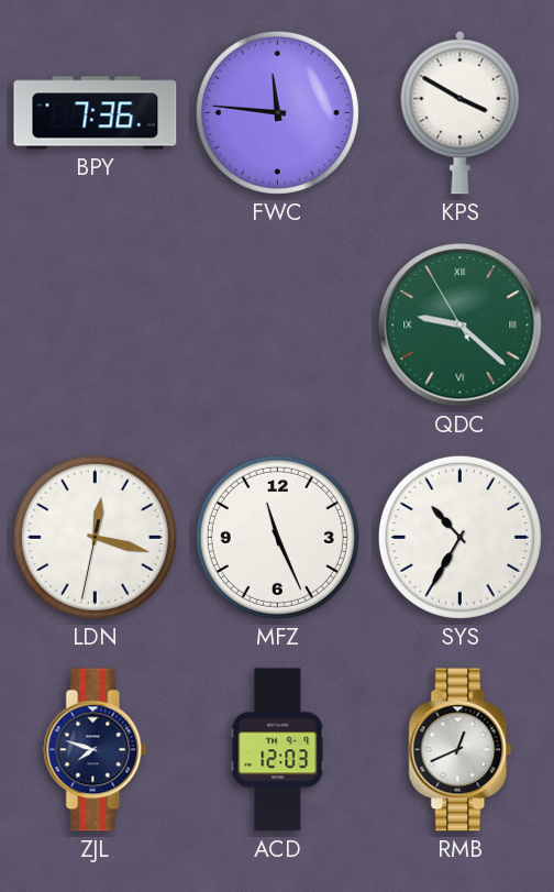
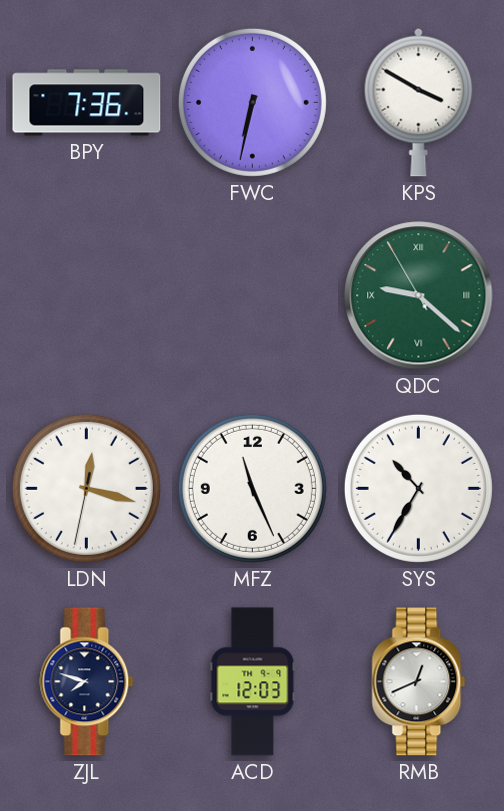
FWC: 11:46 -> 6:32
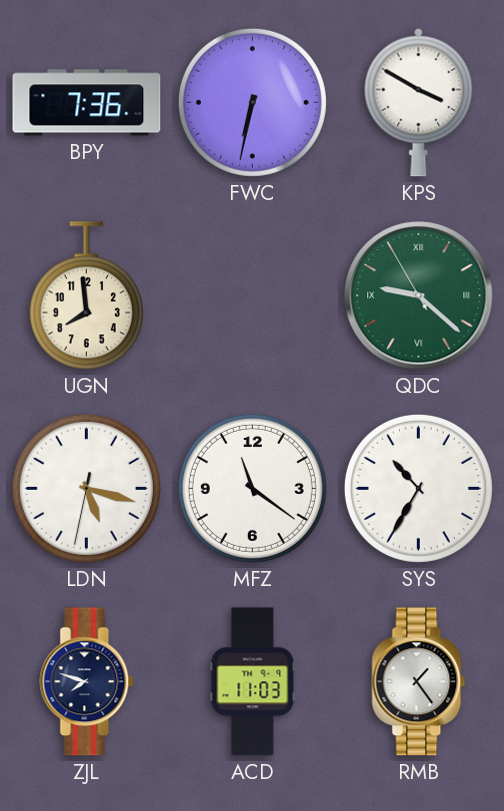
UGN: none -> 7:59
LDN: 12:17 -> 5:17
MFZ: 11:26 -> 11:21
ACD: 12:03 -> 11:03
RMB: 12:41 -> 1:24
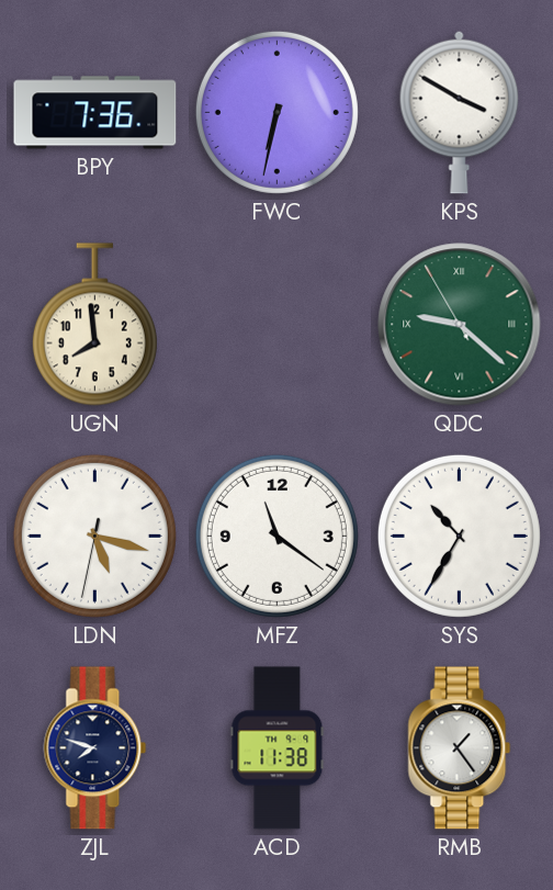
ACD: 11:03 -> 11:38
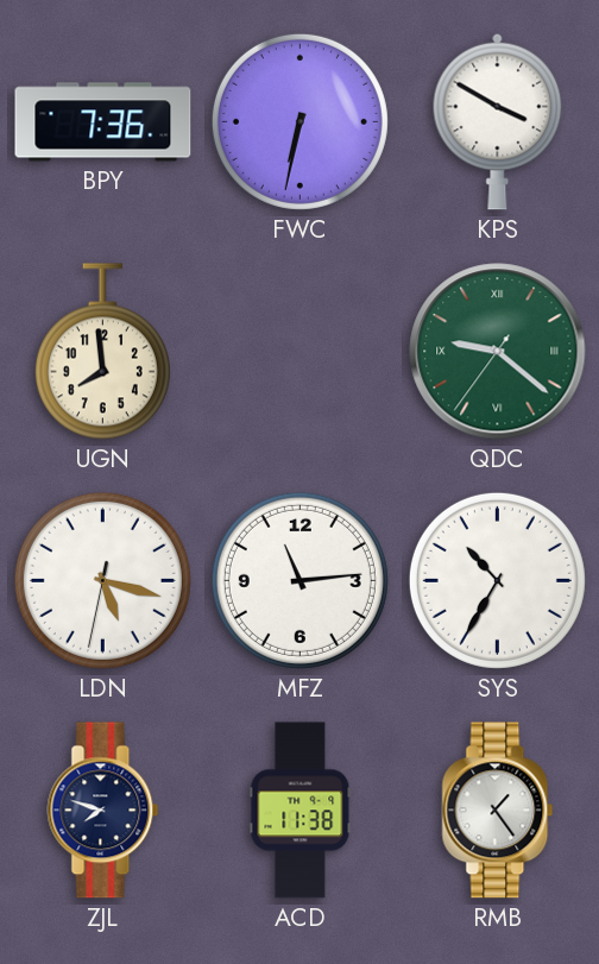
QDC: 9:21:55 -> 9:21:36
MFZ: 11:21 -> 11:14
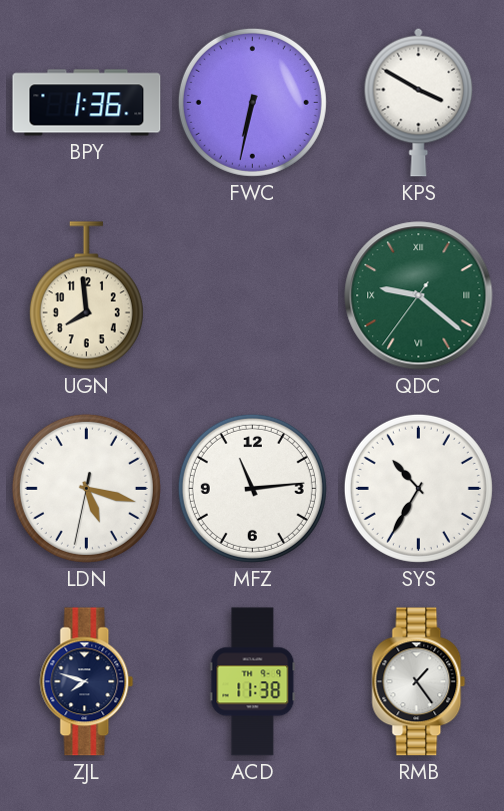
BPY: 7:36 -> 1:36
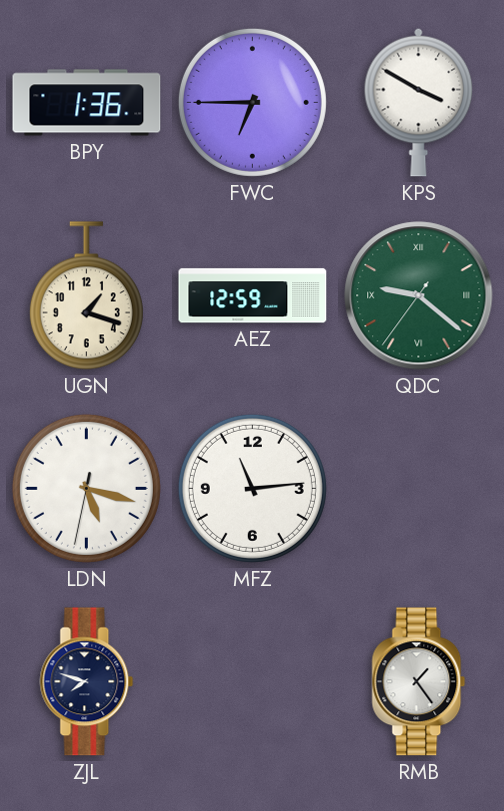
FWC: 6:32 -> 6:45
UGN: 7:59 -> 1:18
AEZ: none -> 12:59
SYS: 10:35 -> none
ACD: 11:38 -> none
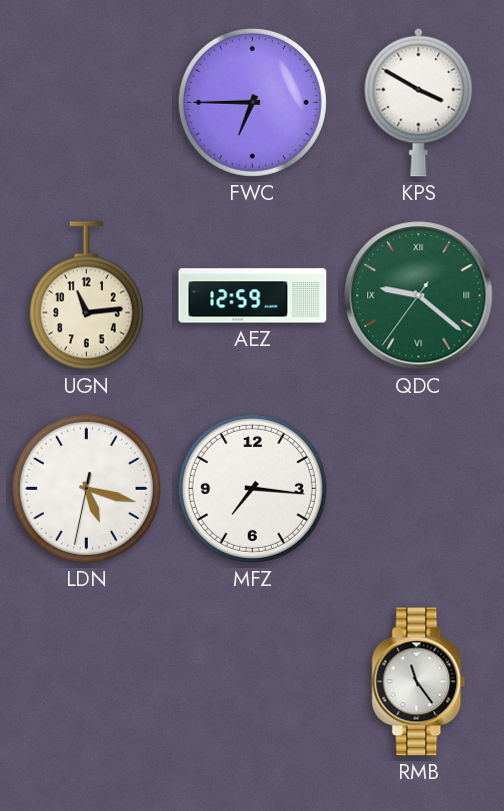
BPY: 1:36 -> none
UGN: 1:18 -> 11:14
MFZ: 11:14 -> 7:16
ZJL: 7:48 -> none
RMB: 1:24 -> 11:24
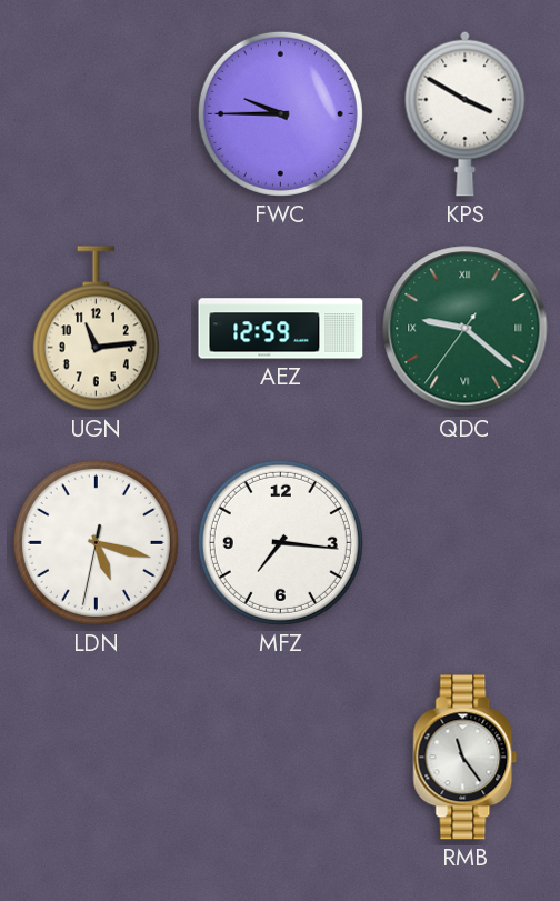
FWC: 6:45 -> 9:45
